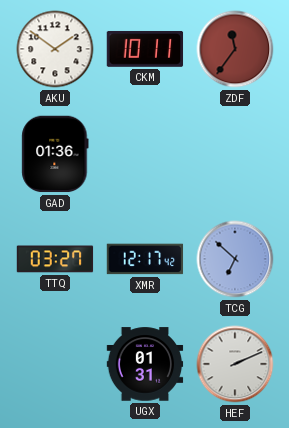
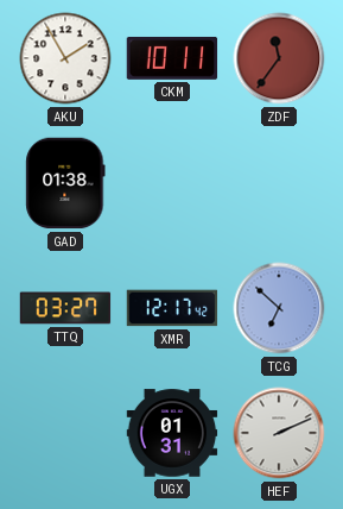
AKU: 1:51 -> 1:55
GAD: 01:36 -> 01:38
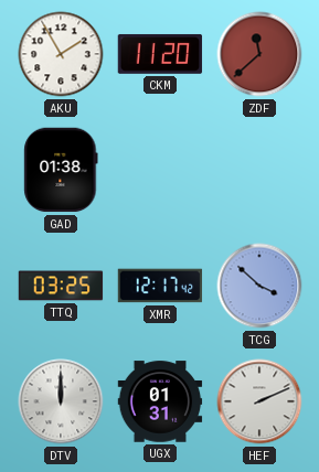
CKM: 10:11 -> 11:20
ZDF: 11:36 -> 11:38
TTQ: 03:27 -> 03:25
TCG: 6:52 -> 3:52
DTV: none -> 12:00
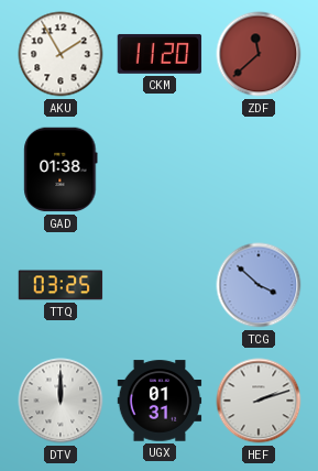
XMR: 12:17 -> none
HEF: 2:11 -> 2:12
